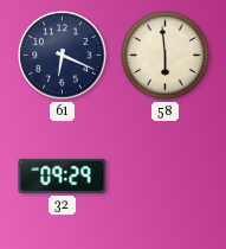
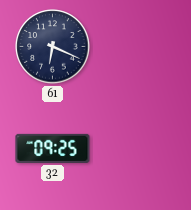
58: 5:59 -> none
32: 09:29 -> 09:25
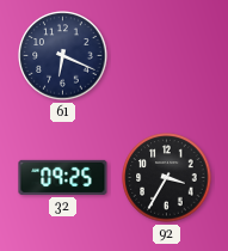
92: none -> 3:35
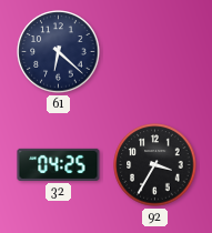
61: 6:19 -> 6:22
32: 09:25 -> 04:25
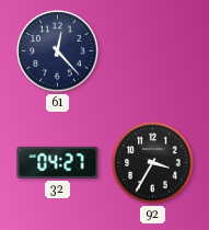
61: 6:22 -> 12:23
32: 04:25 -> 04:27
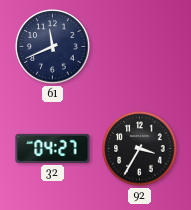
61: 12:23 -> 11:41
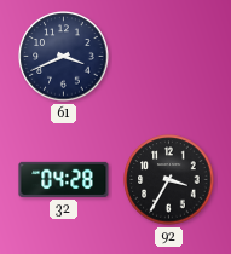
61: 11:41 -> 3:41
32: 04:27 -> 04:28
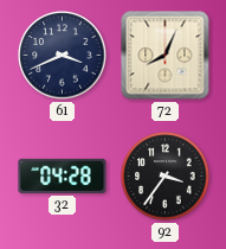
72: none -> 8:04
92: 3:35 -> 3:36
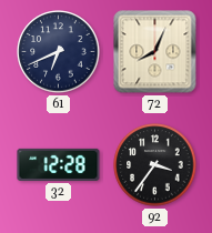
61: 3:41 -> 6:41
32: 04:28 -> 12:28
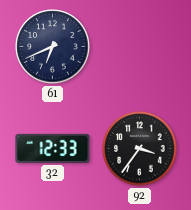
72: 8:04 -> none
32: 12:28 -> 12:33
